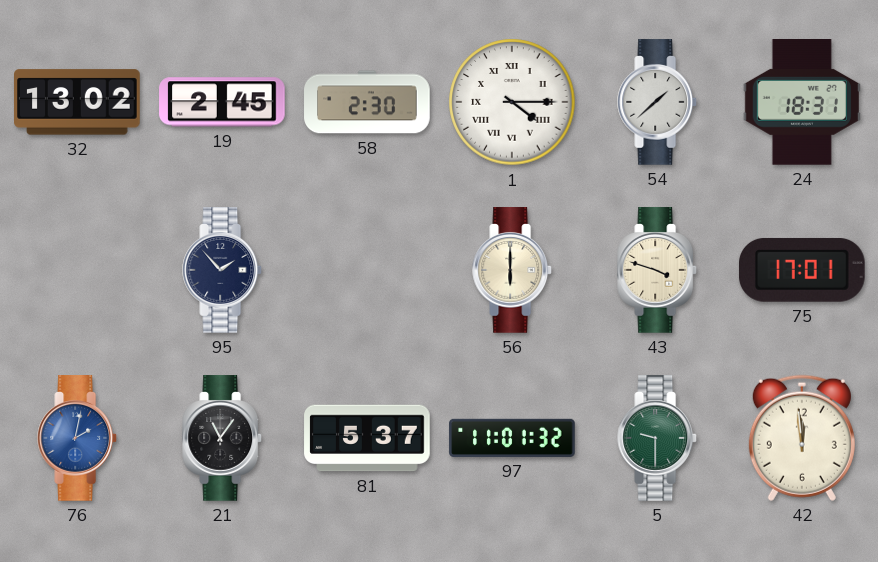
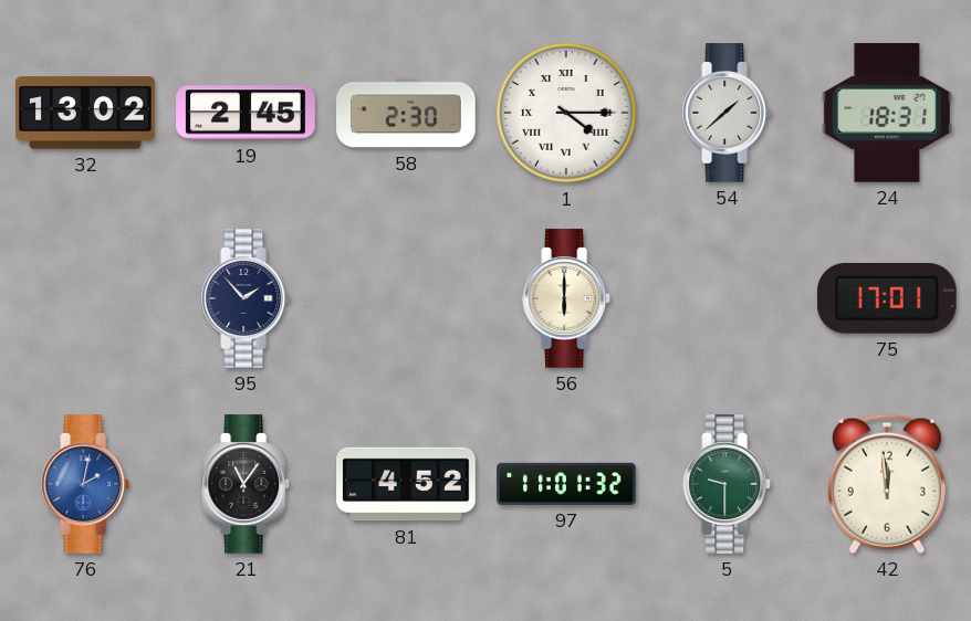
43: 3:48 -> none
81: 5:37 -> 4:52
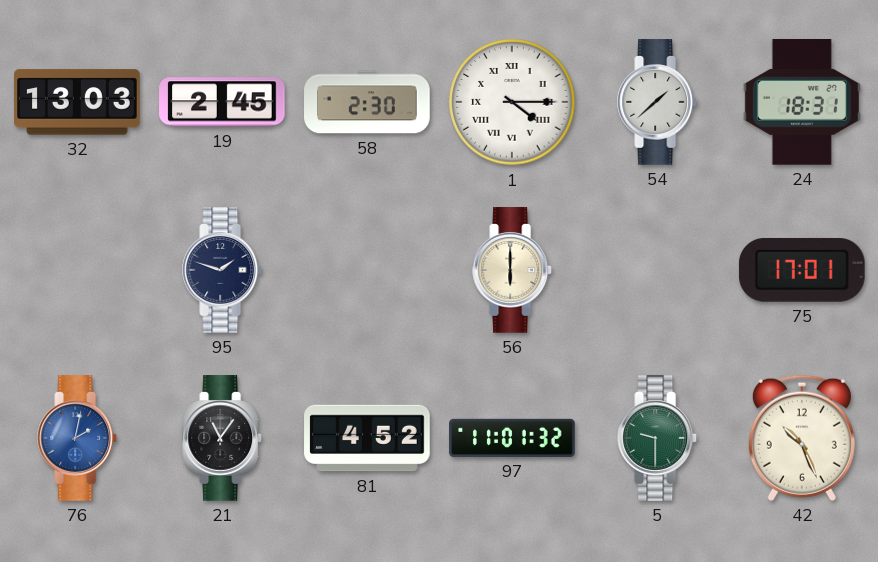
32: 13:02 -> 13:03
95: 1:53 -> 1:48
42: 11:59 -> 10:26
